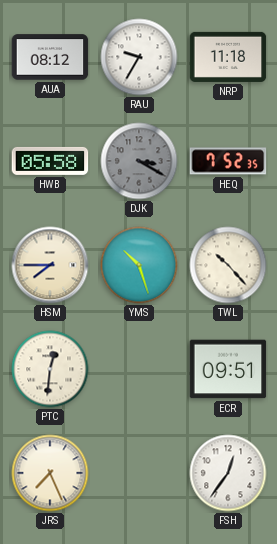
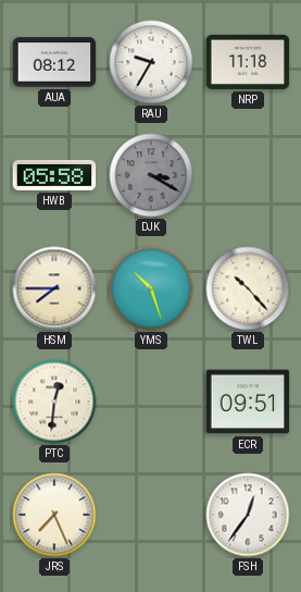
HEQ: 7:52 -> none
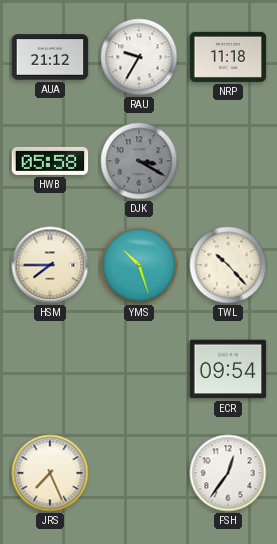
AUA: 08:12 -> 21:12
PTC: 12:31 -> none
ECR: 09:51 -> 09:54
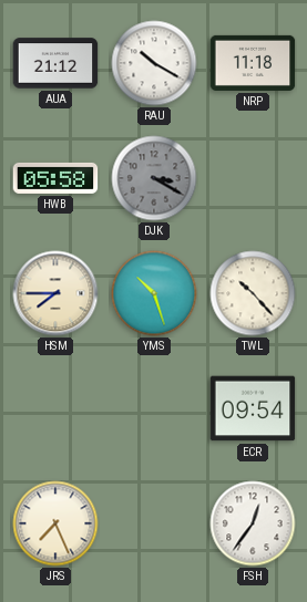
RAU: 9:35 -> 10:20
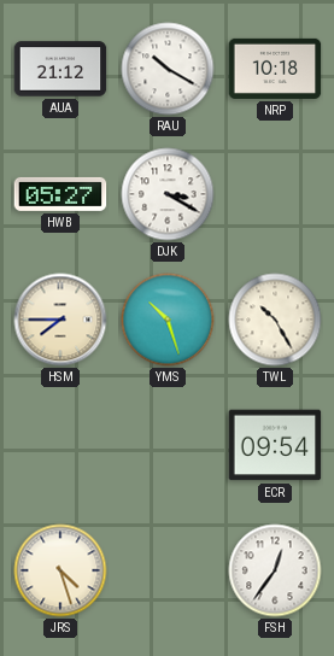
NRP: 11:18 -> 10:18
HWB: 05:58 -> 05:27
DJK dial: grey -> white
TWL: 10:23 -> 10:25
JRS: 7:26 -> 4:27
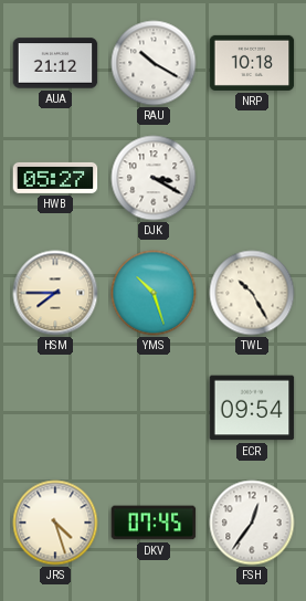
DKV: none -> 07:45
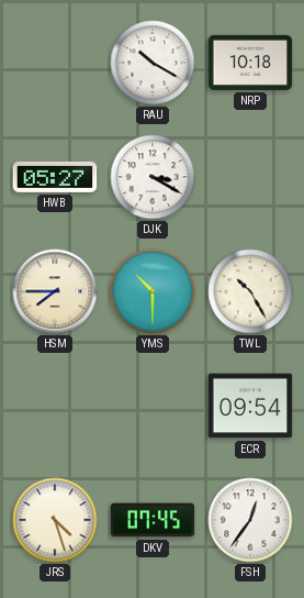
AUA: 21:12 -> none
YMS: 10:27 -> 10:30
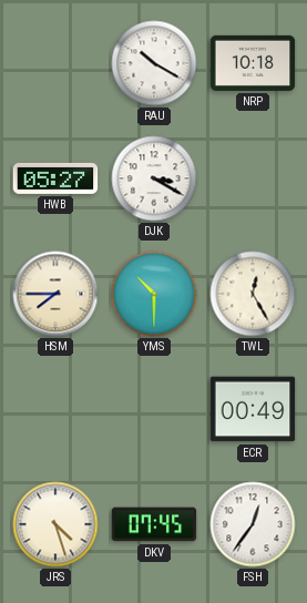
TWL: 10:25 -> 12:25
ECR: 09:54 -> 00:49
